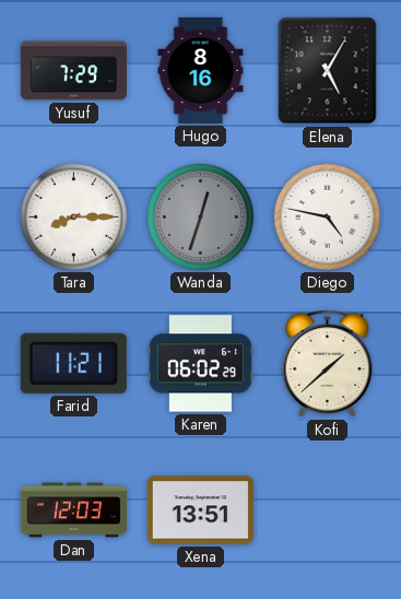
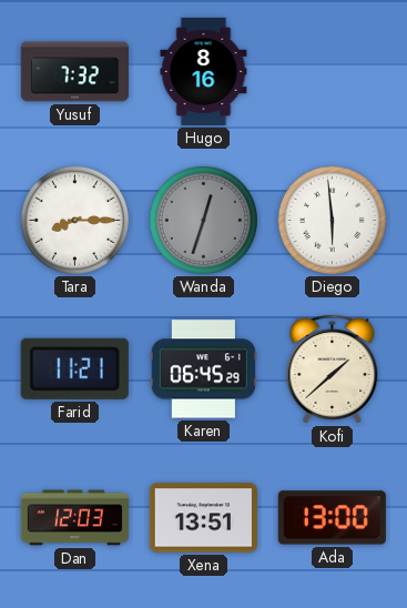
Yusuf: 7:29 -> 7:32
Elena: 5:05 -> none
Diego: 4:47 -> 5:59
Karen: 06:02 -> 06:45
Ada: none -> 13:00
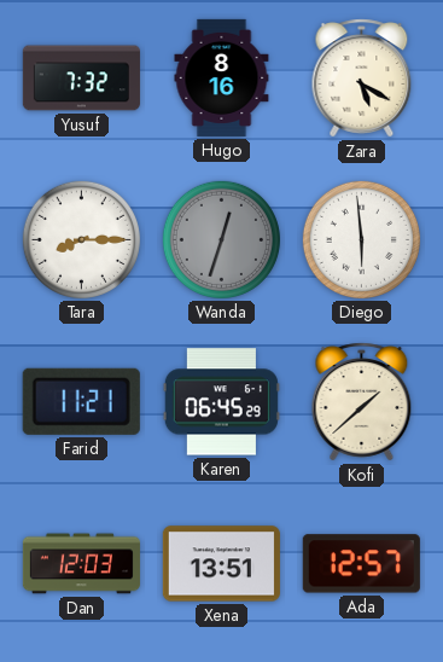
Zara: none -> 5:20
Ada: 13:00 -> 12:57
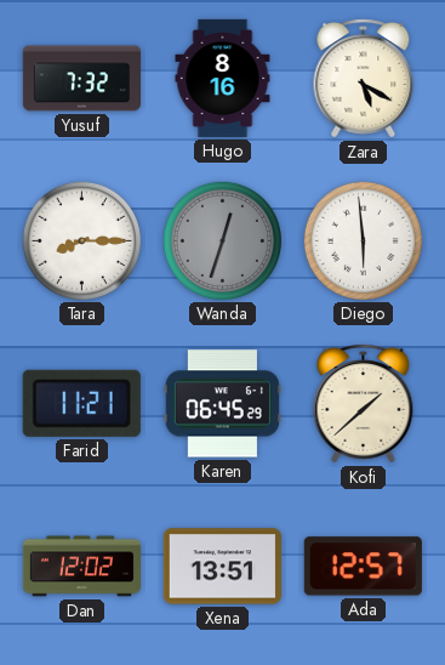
Dan: 12:03 -> 12:02
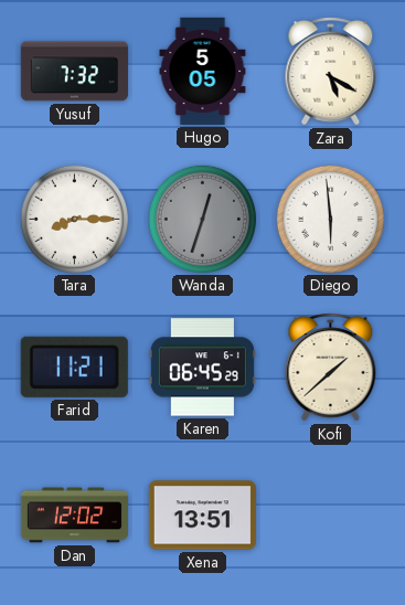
Hugo: 8:16 -> 5:05
Ada: 12:57 -> none
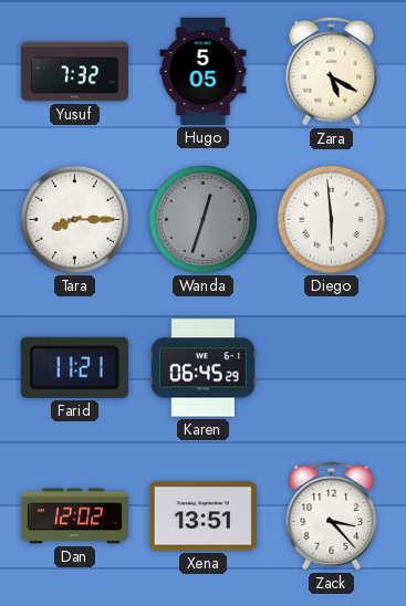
Kofi: 1:38 -> none
Zack: none -> 3:23
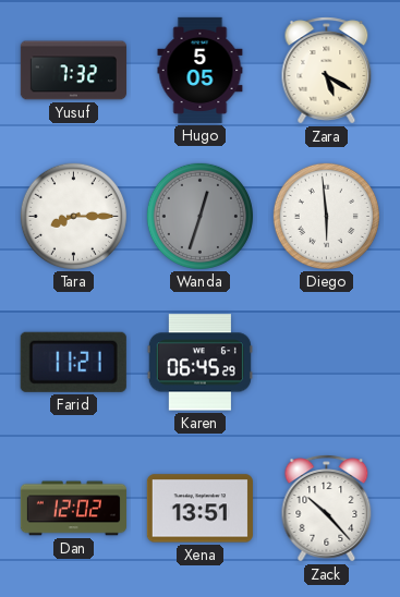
Zack: 3:23 -> 10:23
